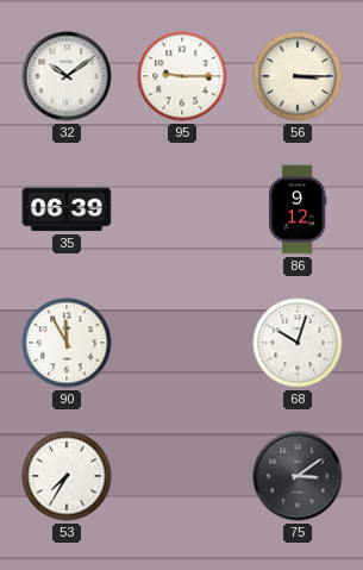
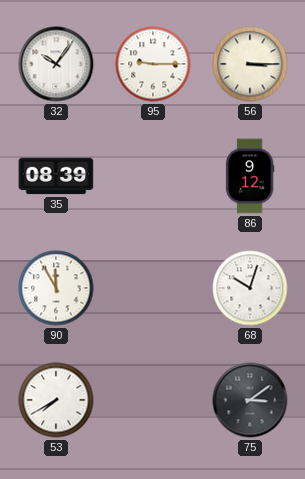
32: 10:09 -> 10:06
35: 06:39 -> 08:39
53: 7:35 -> 7:40
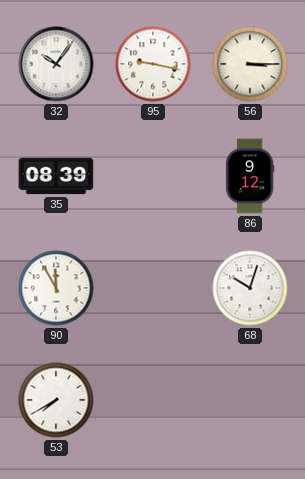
95: 9:15 -> 9:17
75: 3:09 -> none
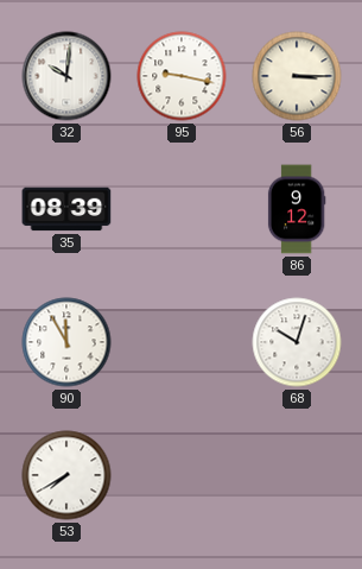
32: 10:06 -> 10:01
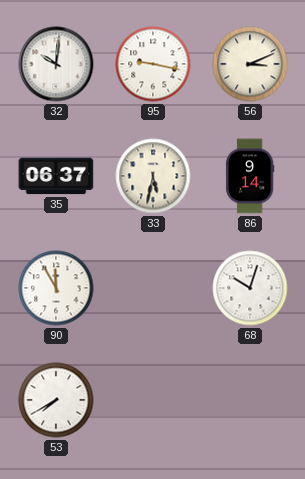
56: 3:15 -> 3:11
35: 08:39 -> 06:37
33: none -> 5:32
86: 9:12 -> 9:14
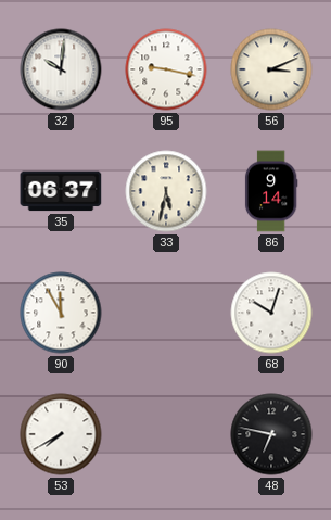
48: none -> 6:47
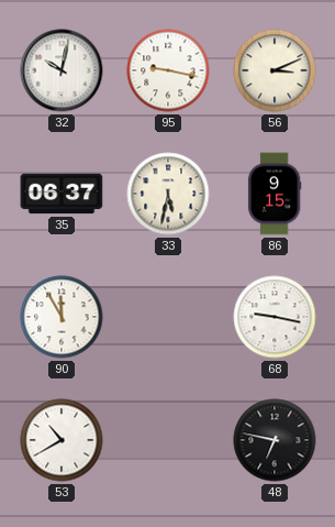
32: 10:01 -> 10:02
86: 9:14 -> 9:15
68: 10:03 -> 9:17
53: 7:40 -> 10:40
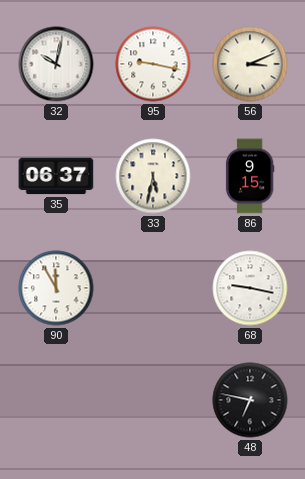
53: 10:40 -> none
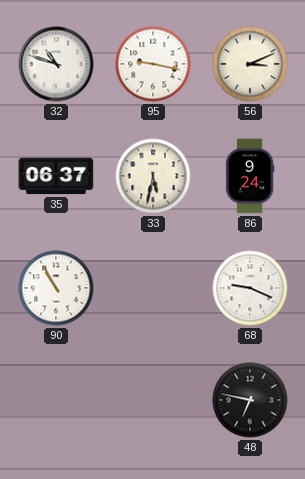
32: 10:02 -> 10:48
86: 9:15 -> 9:24
90: 11:55 -> 10:55
68: 9:17 -> 9:19
